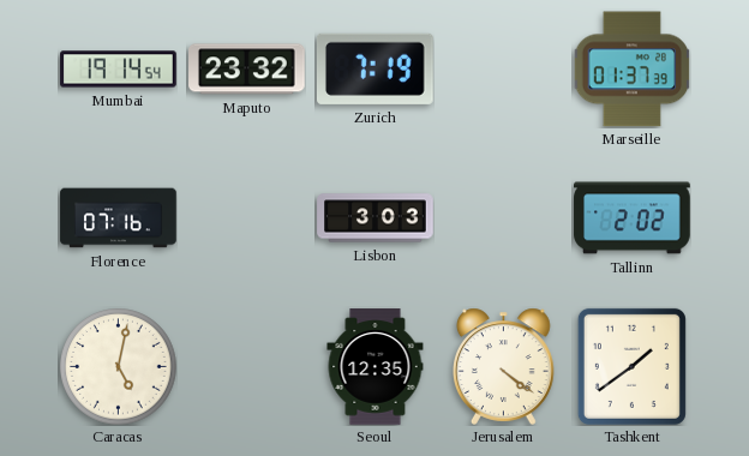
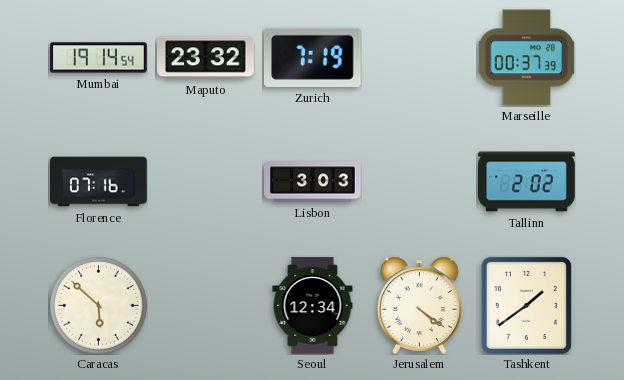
Marseille: 01:37 -> 00:37
Caracas: 5:02 -> 5:52
Seoul: 12:35 -> 12:34
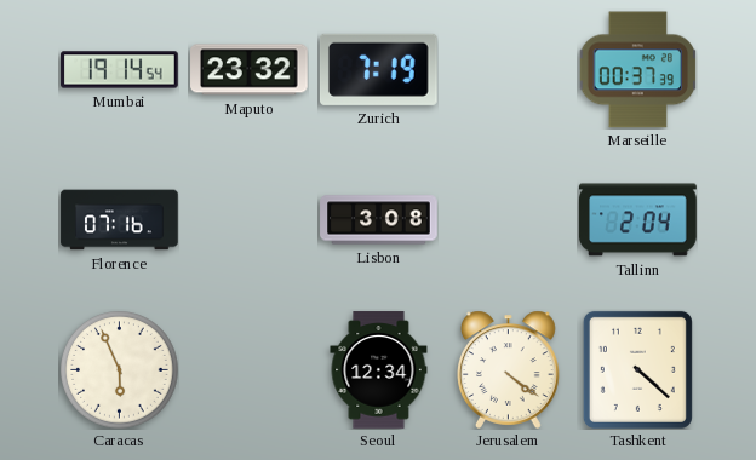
Lisbon: 3:03 -> 3:08
Tallinn: 2:02 -> 2:04
Caracas: 5:52 -> 5:56
Tashkent: 1:39 -> 4:22
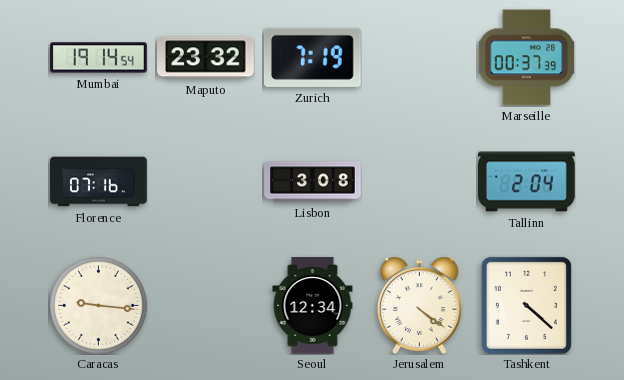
Caracas: 5:56 -> 9:16
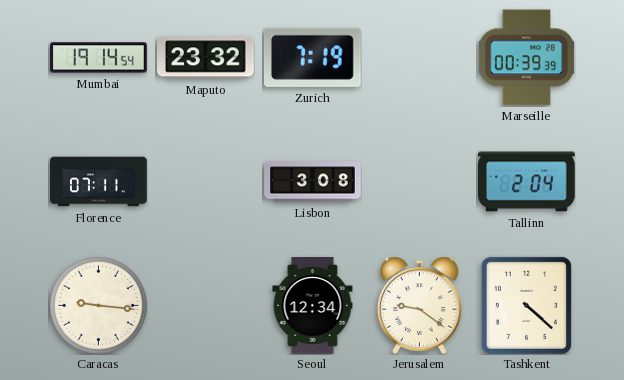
Marseille: 00:37 -> 00:39
Florence: 07:16 -> 07:11
Jerusalem: 4:21 -> 9:21
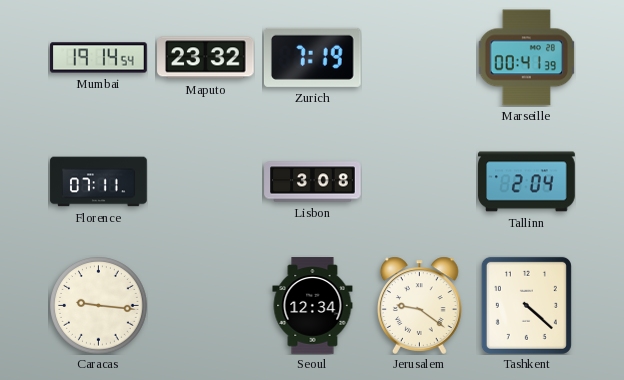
Marseille: 00:39 -> 00:41
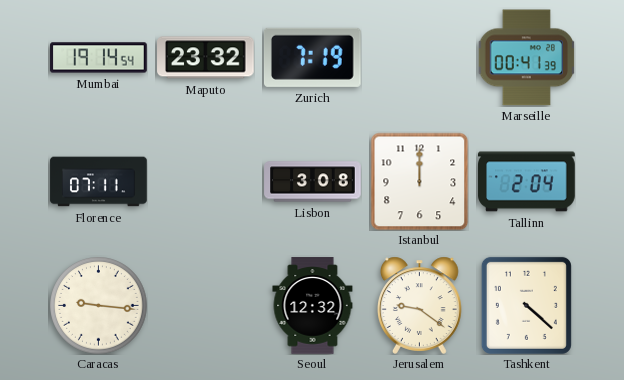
Istanbul: none -> 12:00
Seoul: 12:34 -> 12:32
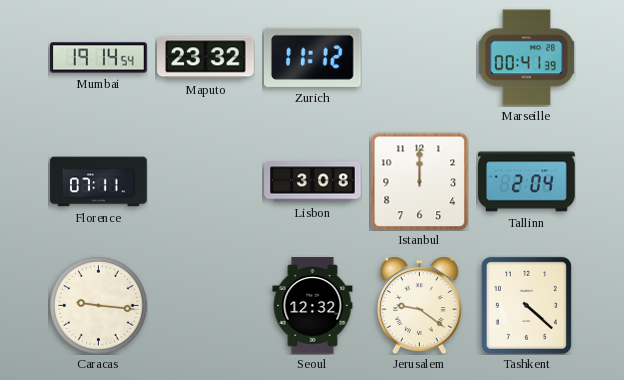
Zurich: 7:19 -> 11:12
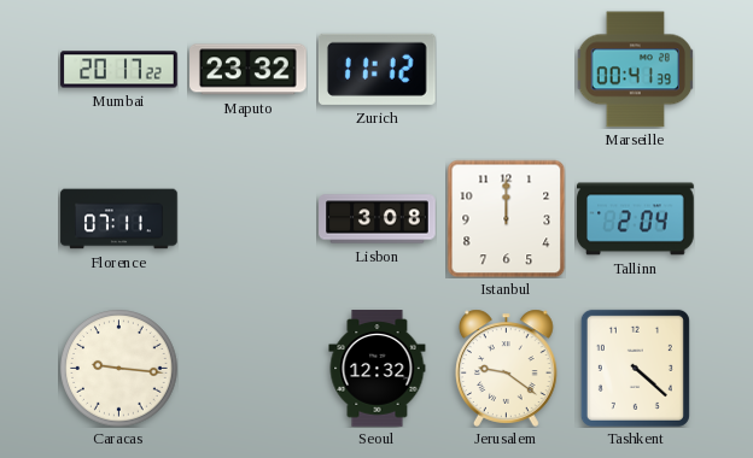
Mumbai: 19:14 -> 20:17
